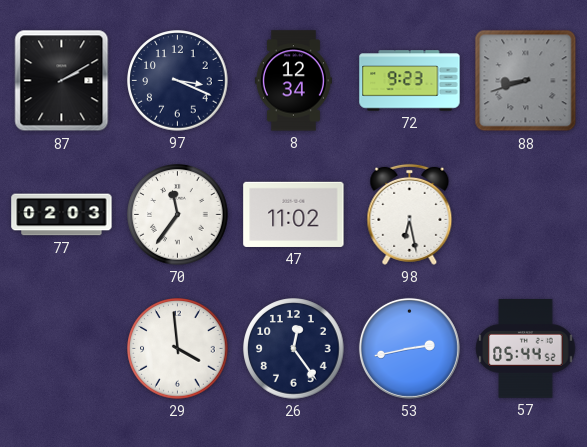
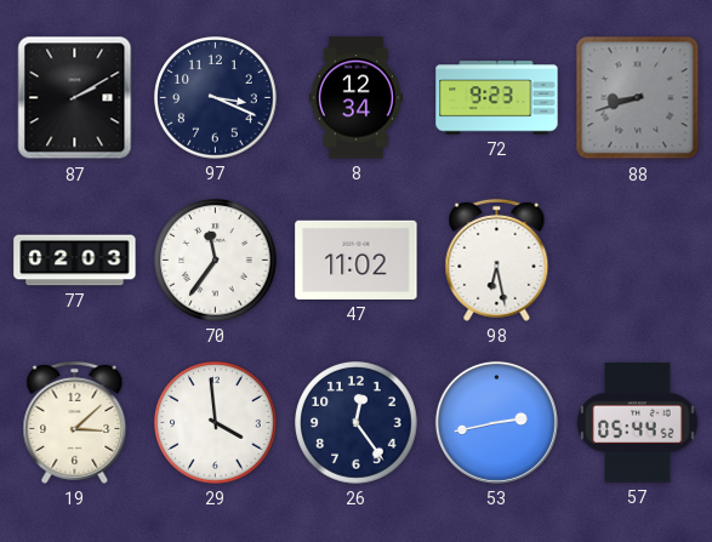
19: none -> 3:08
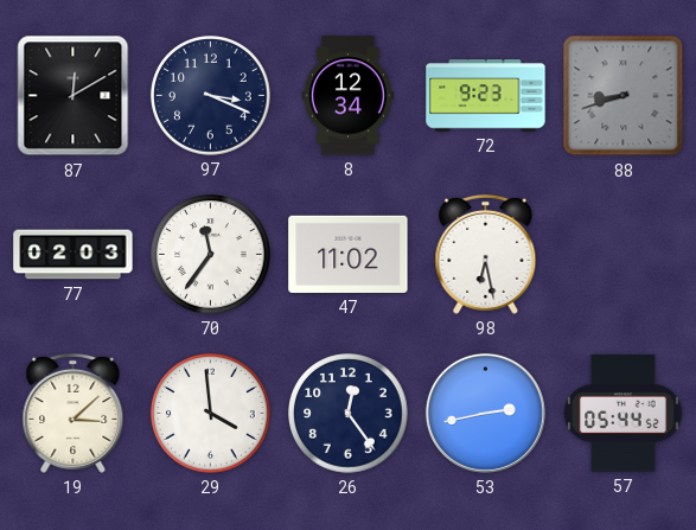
87: 2:10 -> 12:10
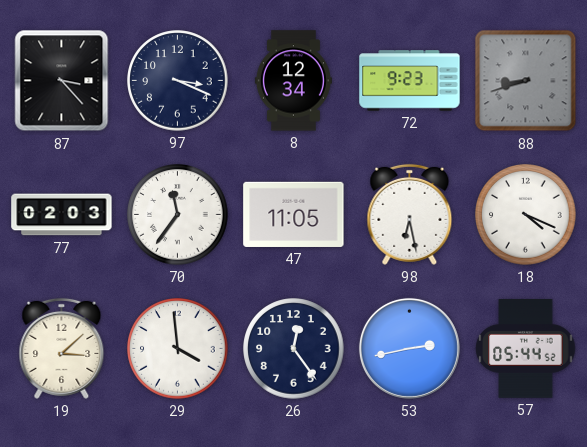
87: 12:10 -> 3:23
47: 11:02 -> 11:05
18: none -> 4:19
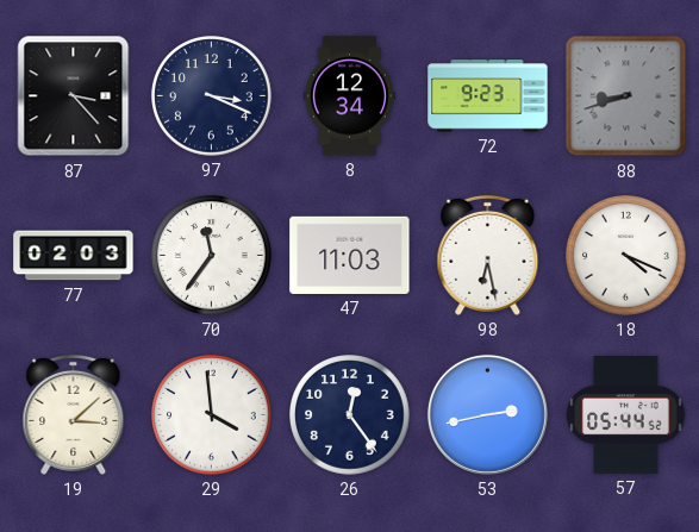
47: 11:05 -> 11:03
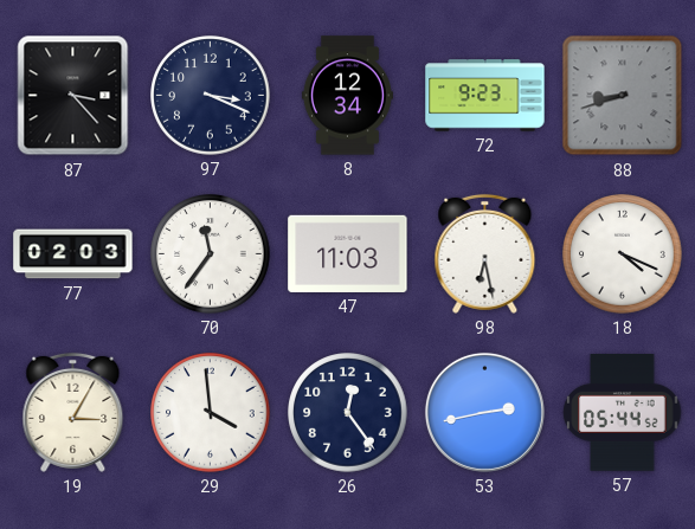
19: 3:08 -> 3:05
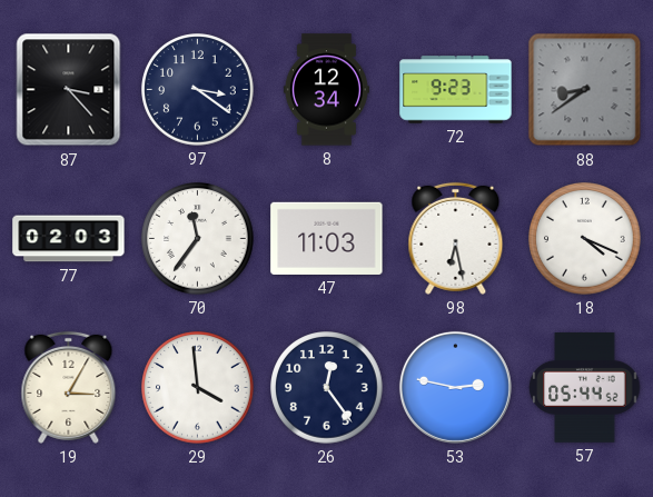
97: 3:19 -> 3:21
88: 8:42 -> 8:39
53: 2:43 -> 2:47
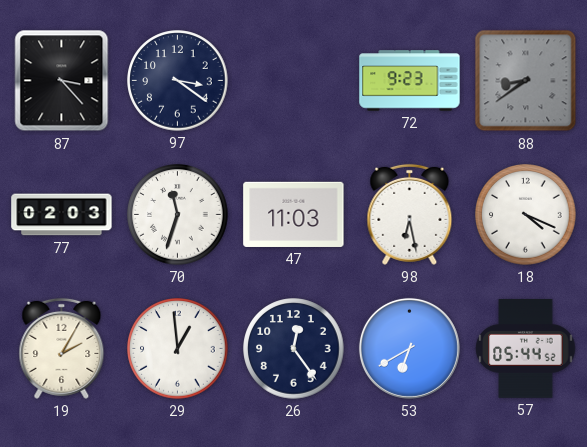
8: 12:34 -> none
70: 11:36 -> 11:33
19: 3:05 -> 2:05
29: 3:59 -> 12:59
53: 2:47 -> 6:40
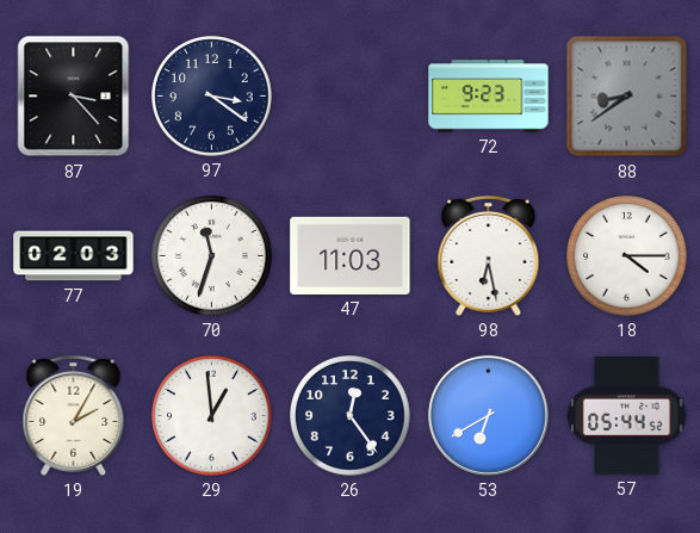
18: 4:19 -> 4:15
